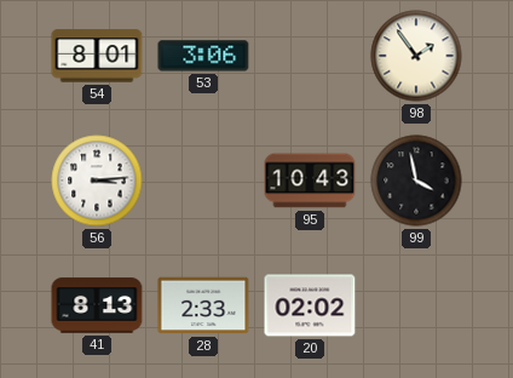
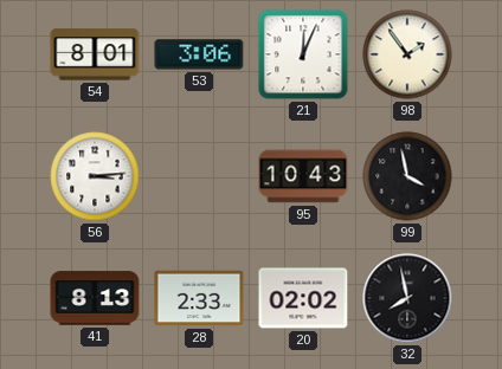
21: none -> 12:04
32: none -> 7:58
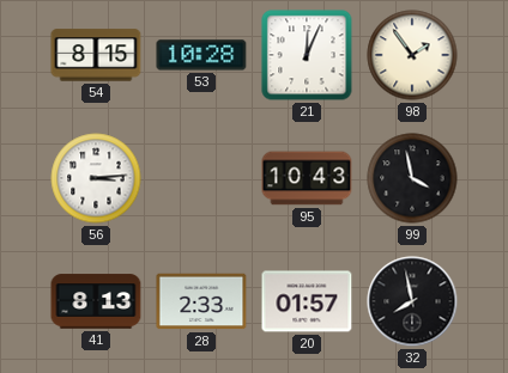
54: 8:01 -> 8:15
53: 3:06 -> 10:28
20: 02:02 -> 01:57
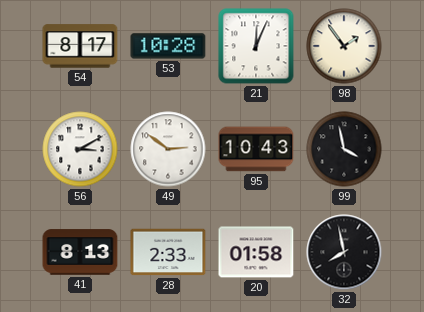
54: 8:15 -> 8:17
56: 3:14 -> 3:10
49: none -> 2:51
20: 01:57 -> 01:58
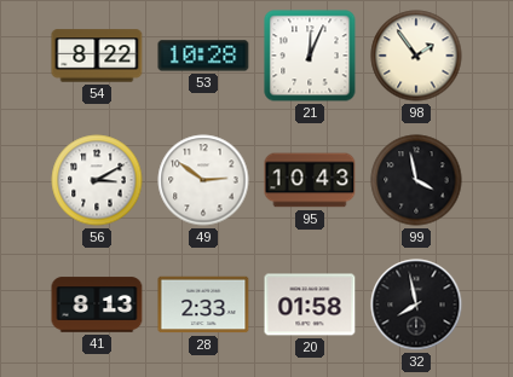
54: 8:17 -> 8:22
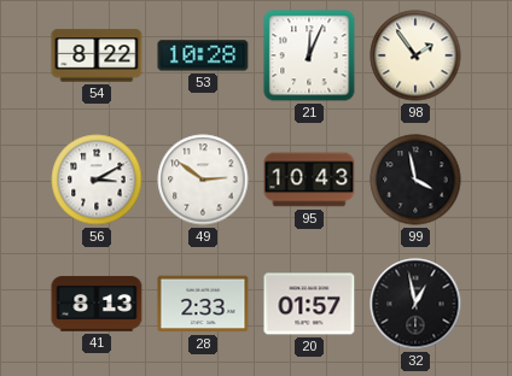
20: 01:58 -> 01:57
32: 7:58 -> 12:58
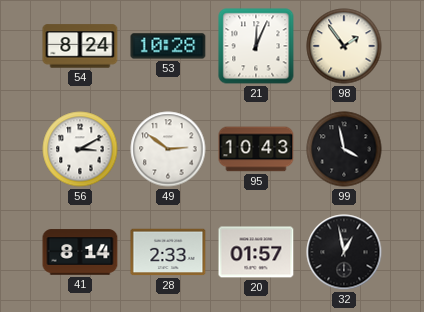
54: 8:22 -> 8:24
41: 8:13 -> 8:14
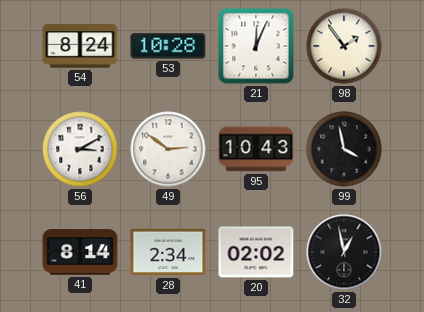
28: 2:33 -> 2:34
20: 01:57 -> 02:02
